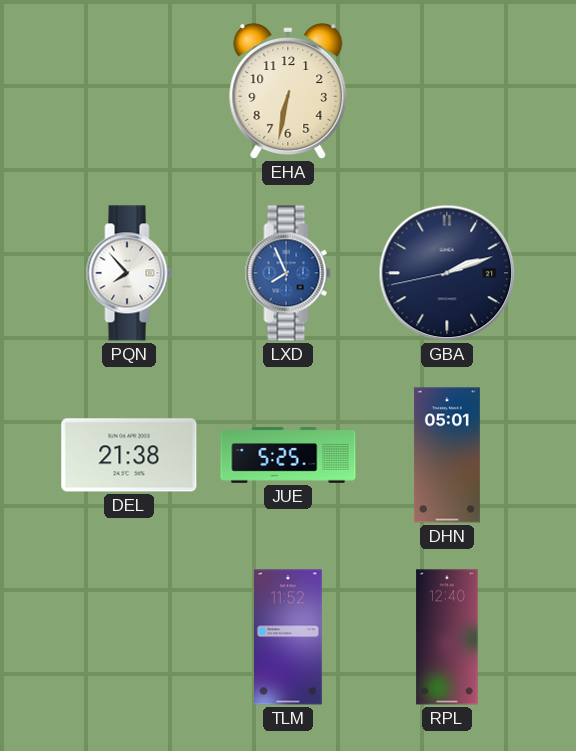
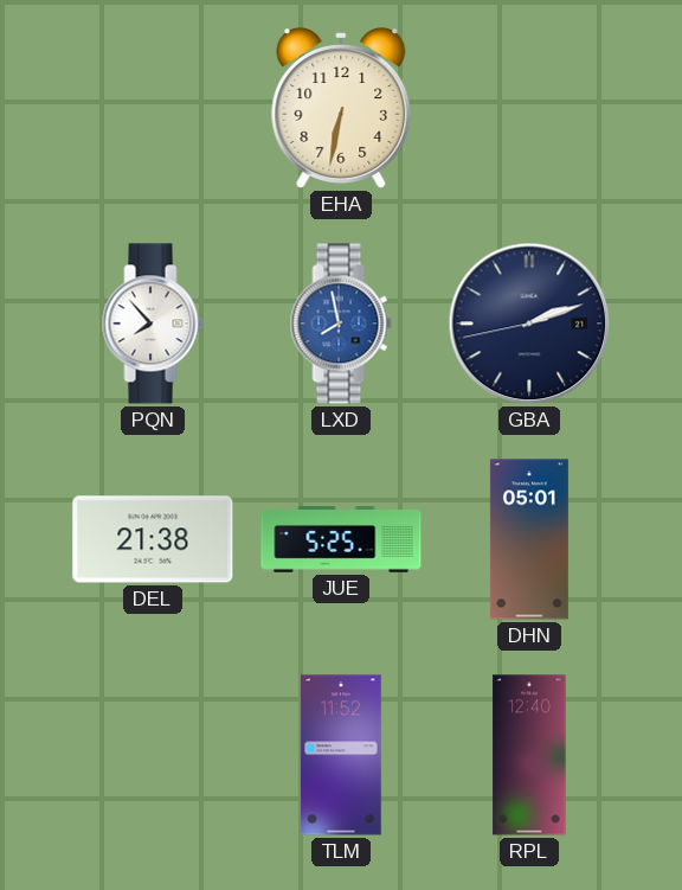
LXD: 7:56 -> 7:58
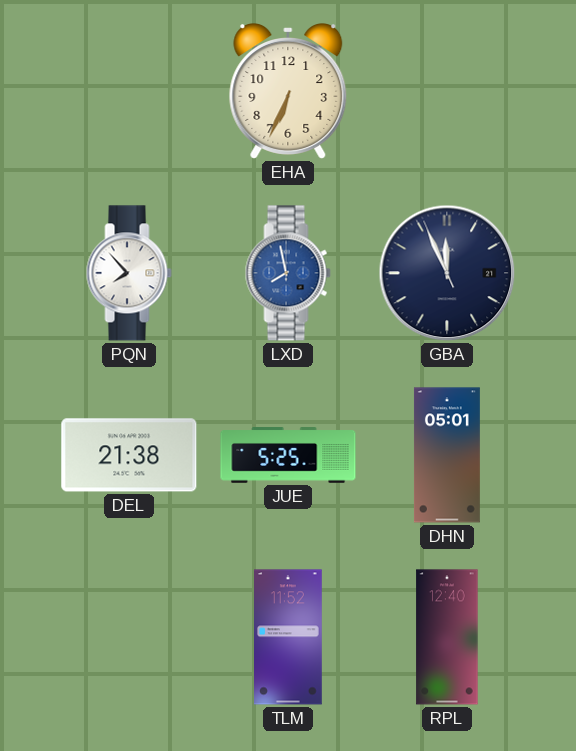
EHA: 6:32 -> 6:34
GBA: 2:11 -> 11:55
